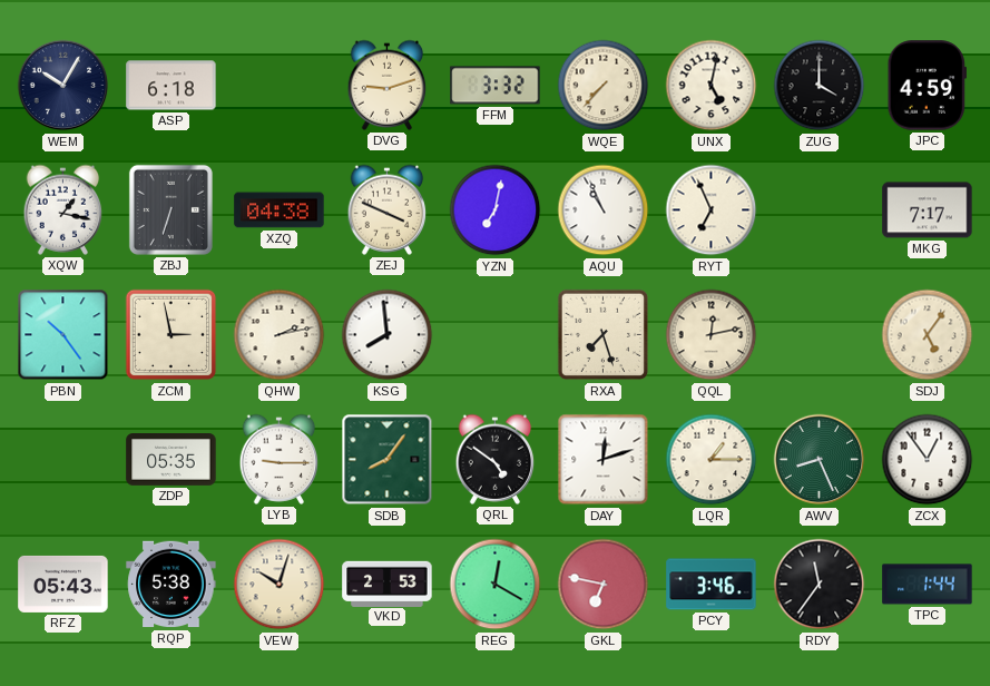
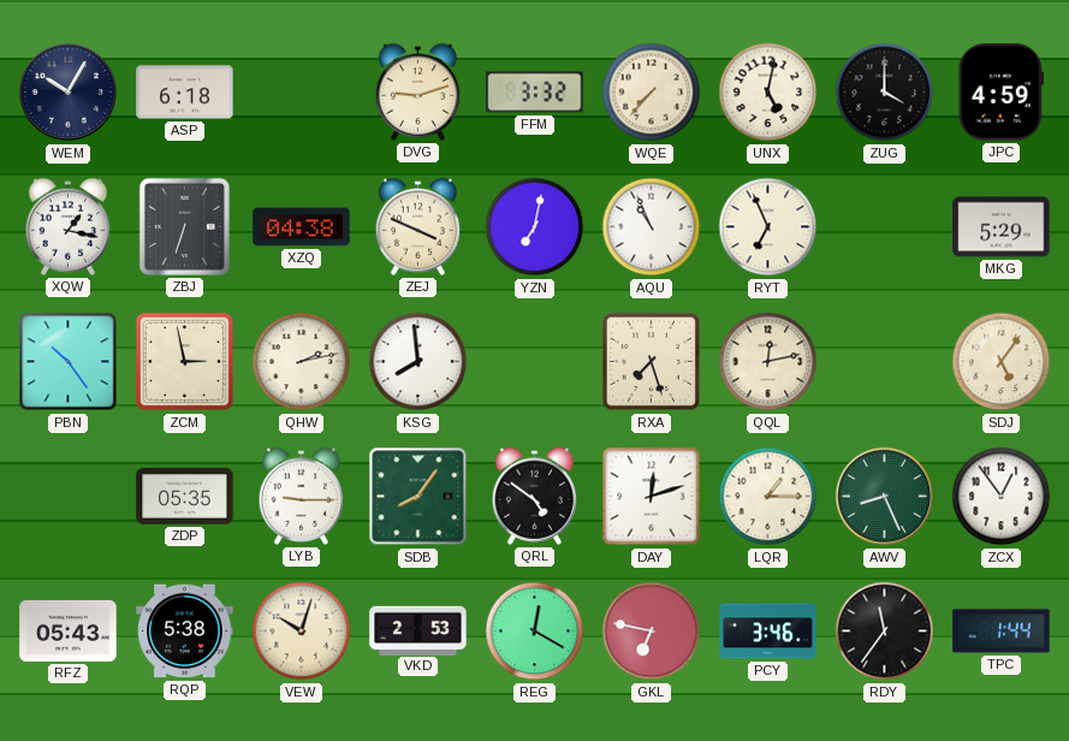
MKG: 7:17 -> 5:29
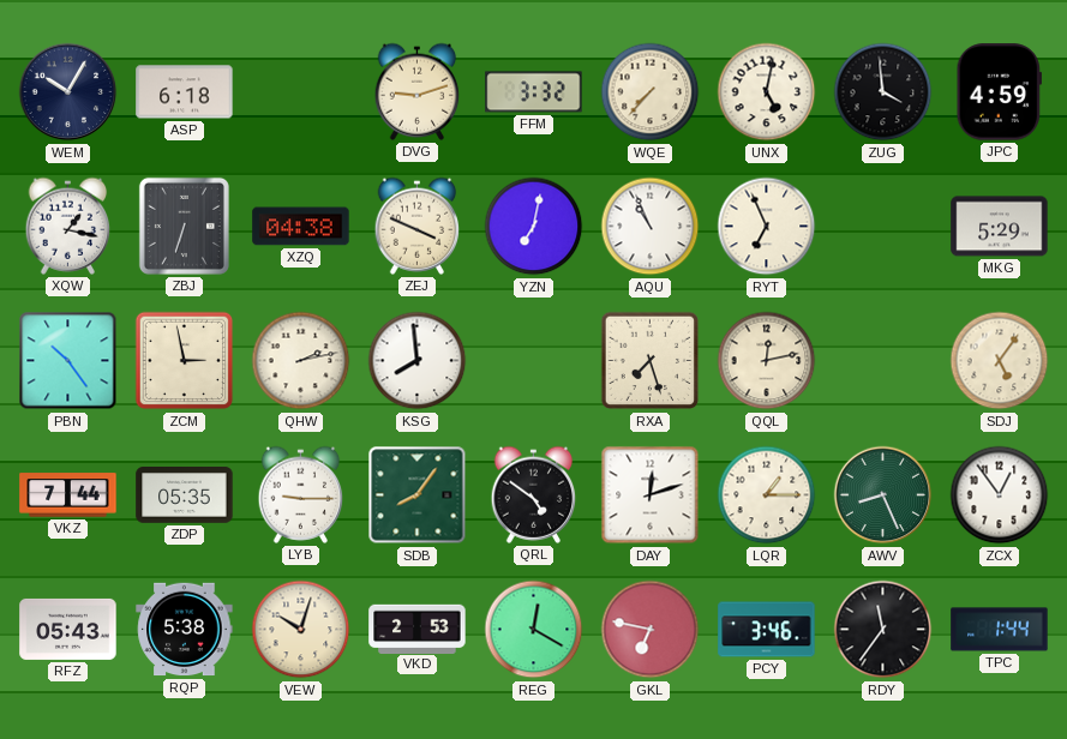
ZUG: 4:00 -> 3:59
VKZ: none -> 7:44
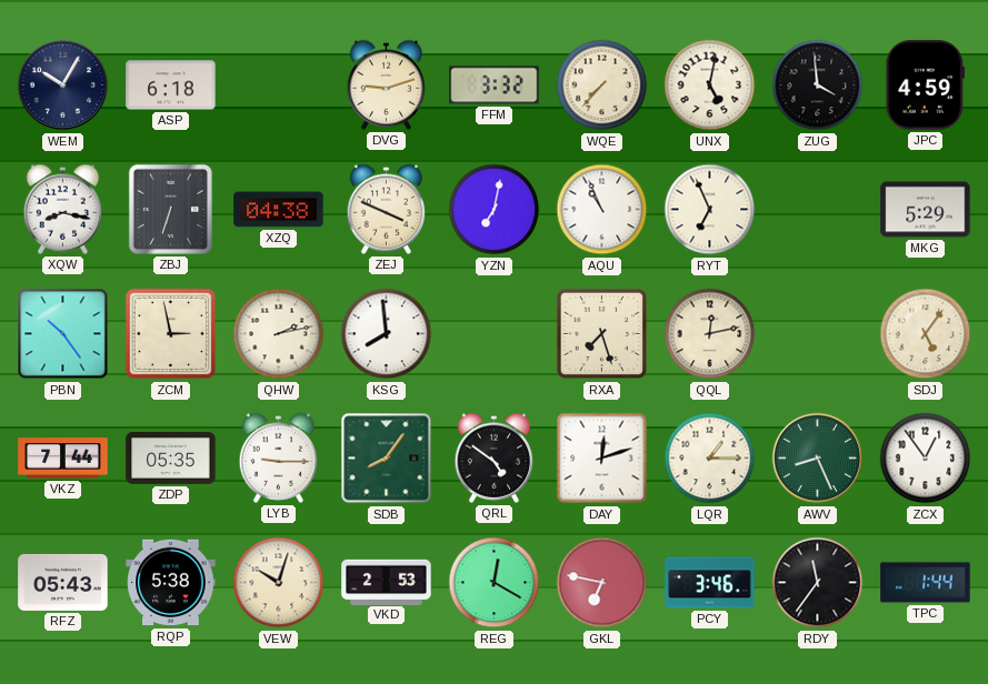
XQW: 1:17 -> 8:17
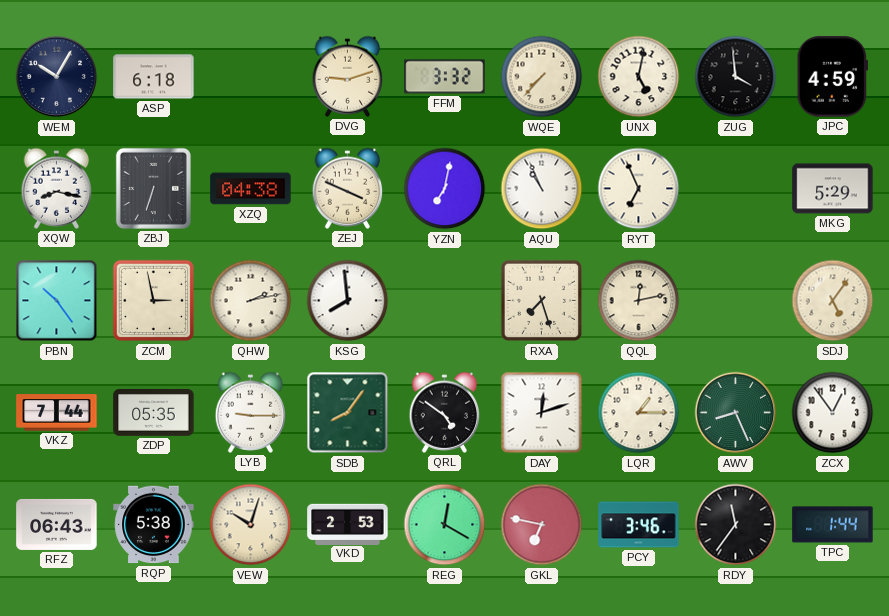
RFZ: 05:43 -> 06:43
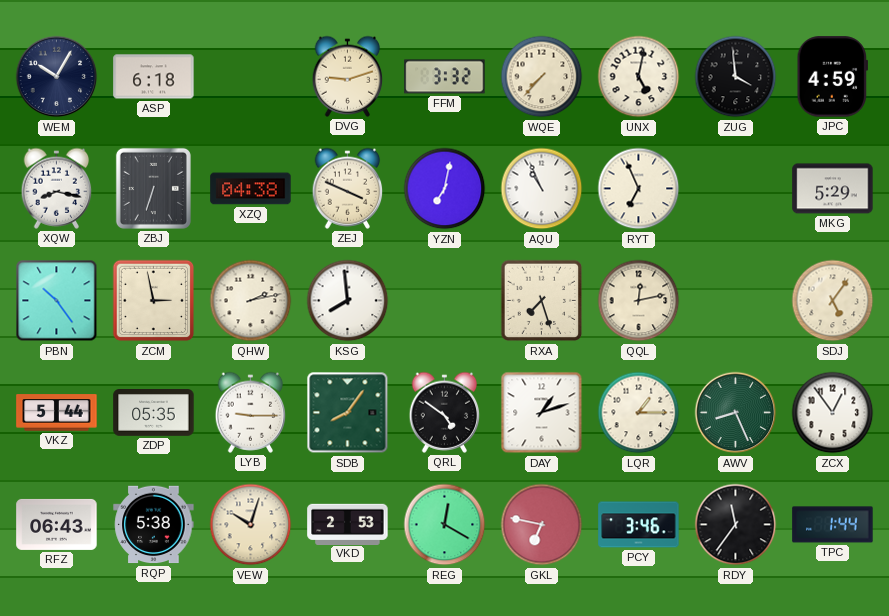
VKZ: 7:44 -> 5:44
DAY: 12:12 -> 1:12
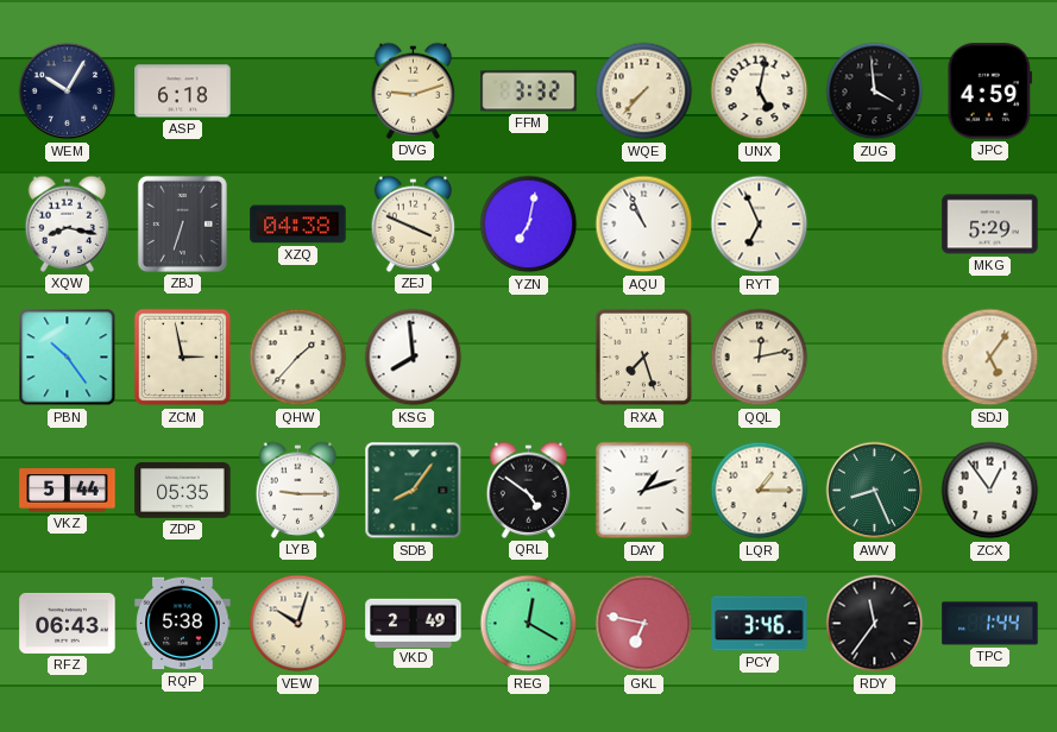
QHW: 2:13 -> 1:37
VKD: 2:53 -> 2:49
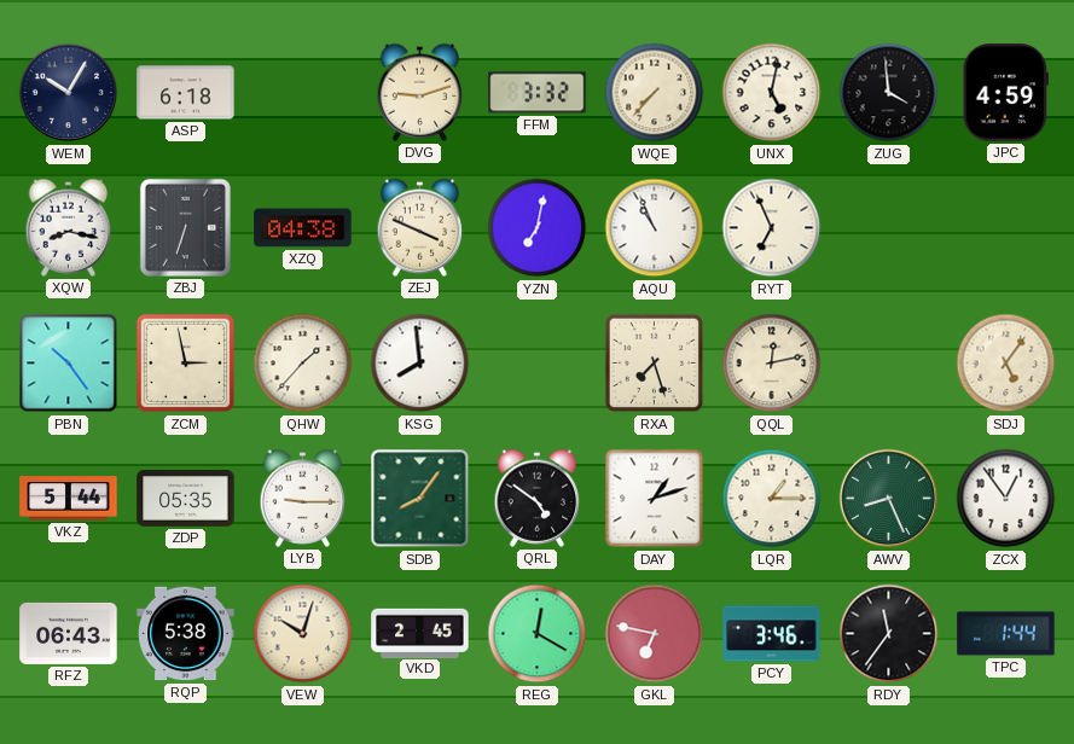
MKG: 5:29 -> none
VKD: 2:49 -> 2:45
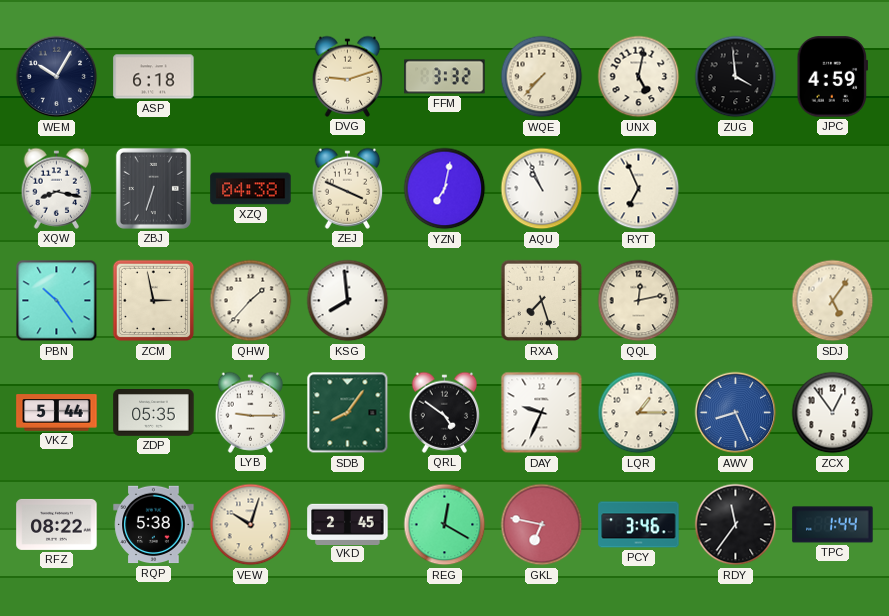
DAY: 1:12 -> 9:34
AWV dial: green -> blue
RFZ: 06:43 -> 08:22
